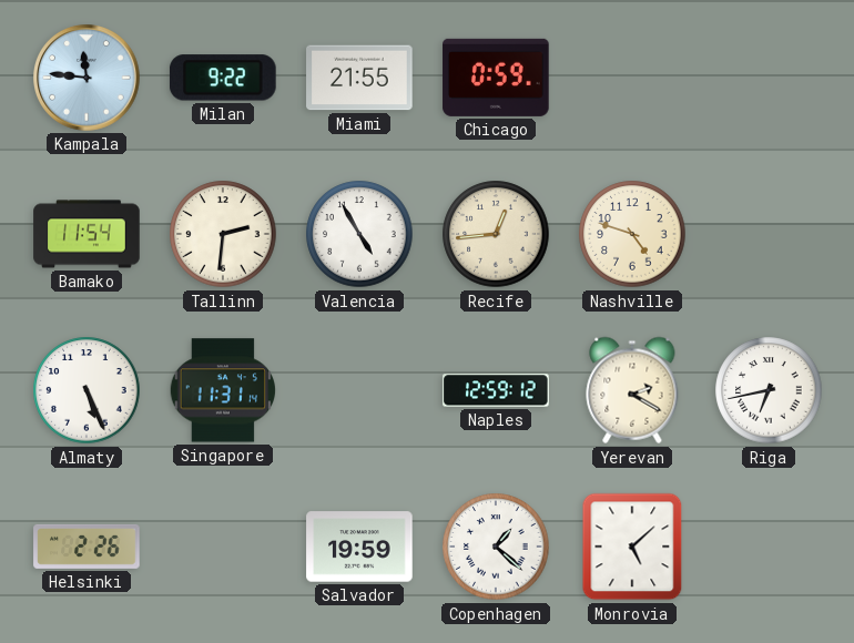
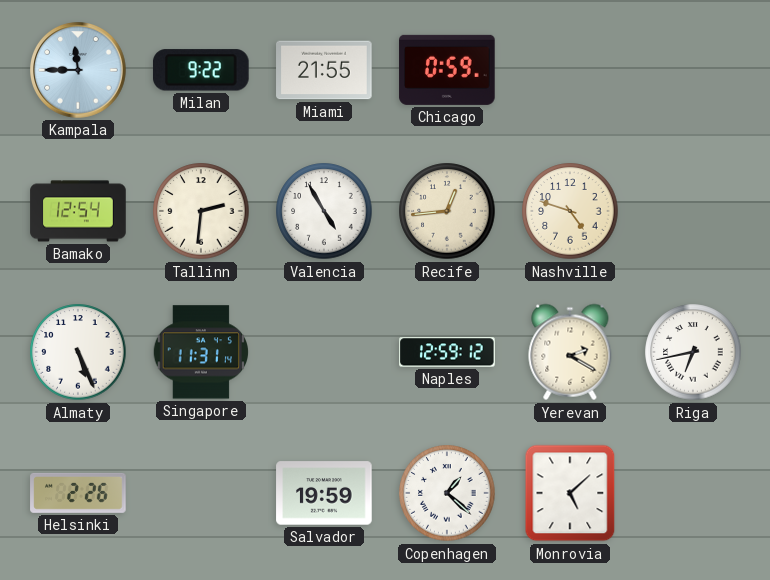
Kampala: 11:46 -> 11:45
Bamako: 11:54 -> 12:54
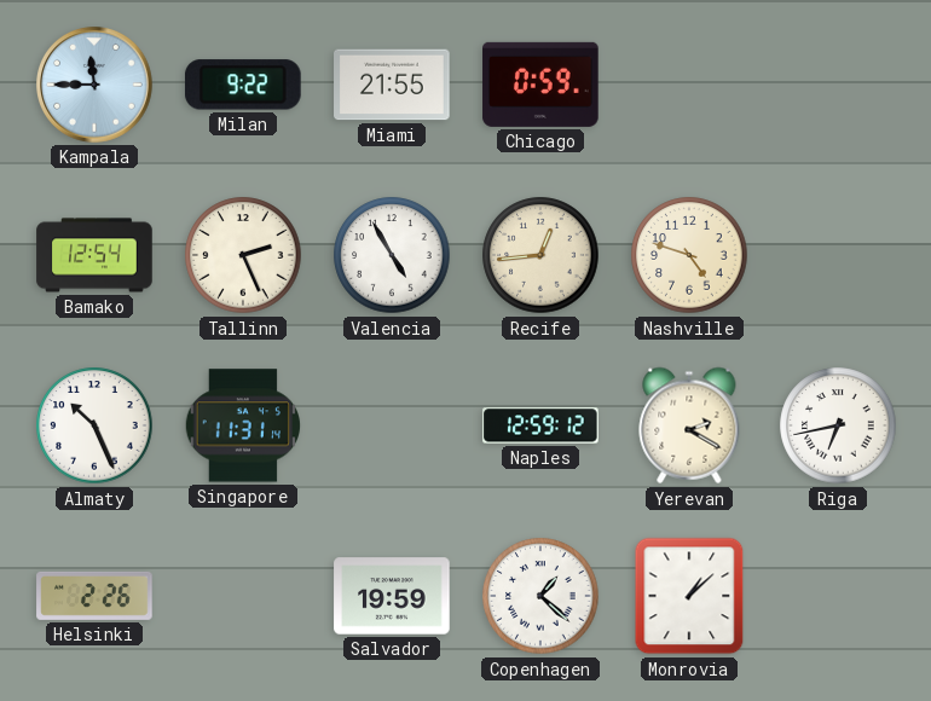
Tallinn: 2:31 -> 2:26
Almaty: 5:26 -> 10:26
Monrovia: 5:08 -> 1:08
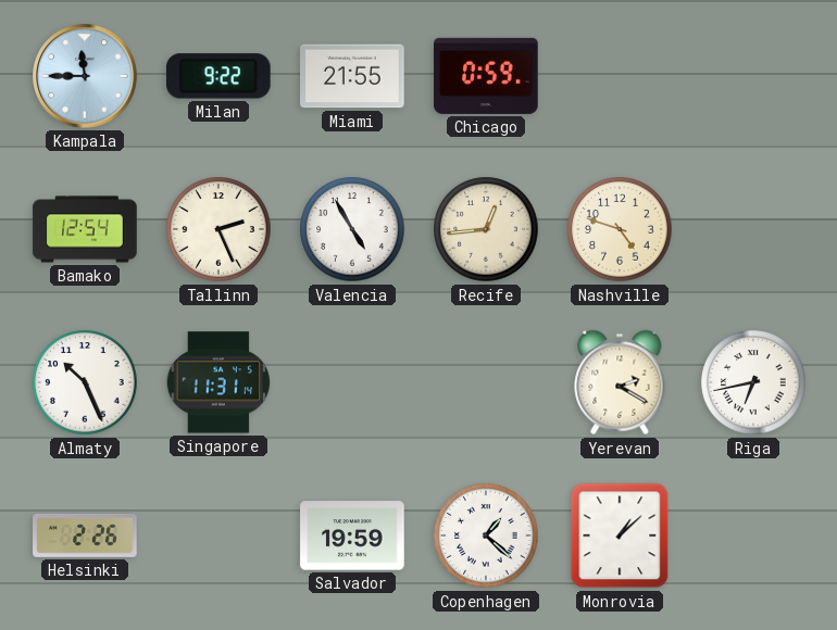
Naples: 12:59 -> none
